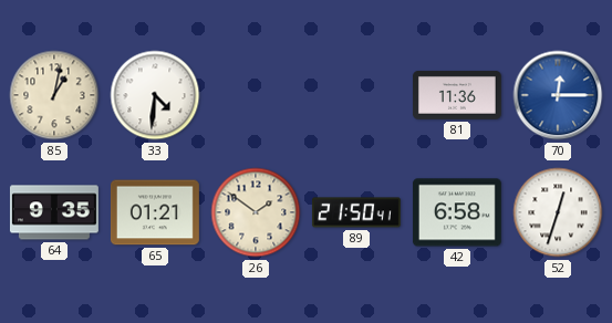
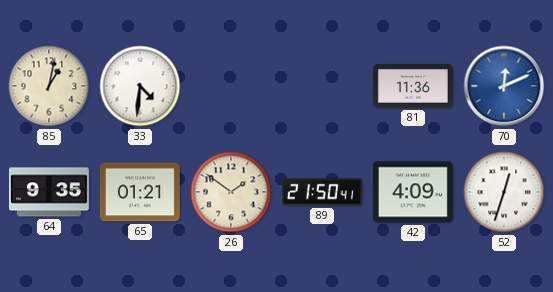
70: 12:15 -> 12:11
42: 6:58 -> 4:09
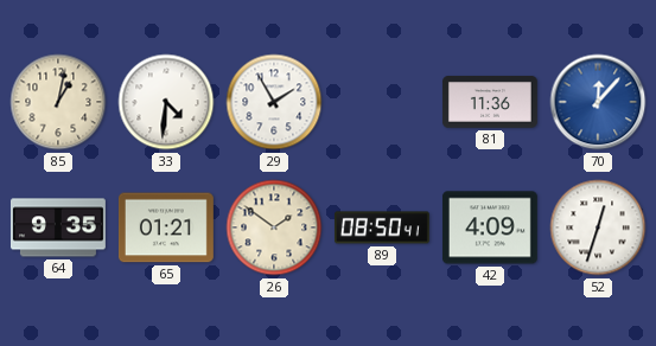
29: none -> 1:55
70: 12:11 -> 12:07
89: 21:50 -> 08:50
